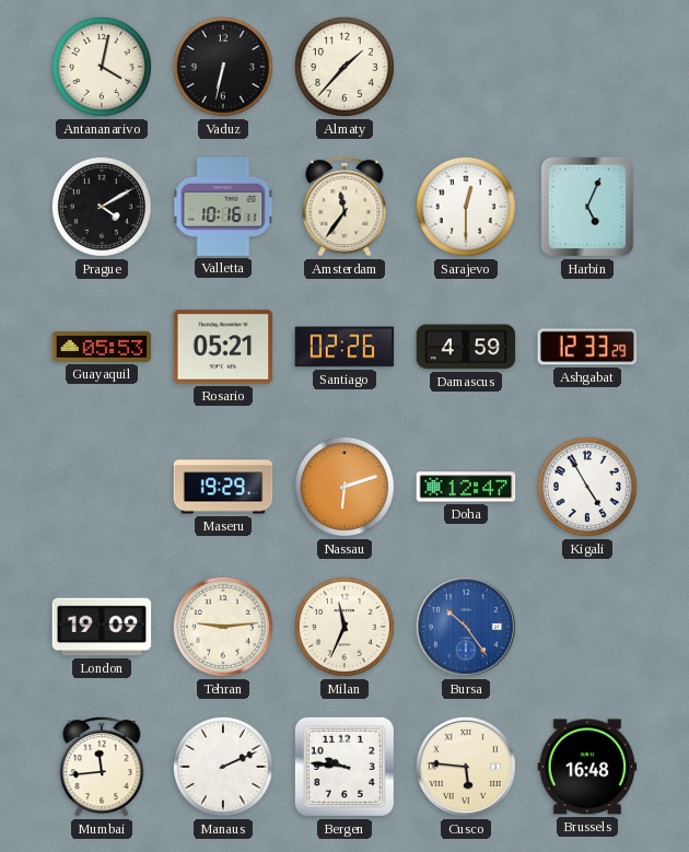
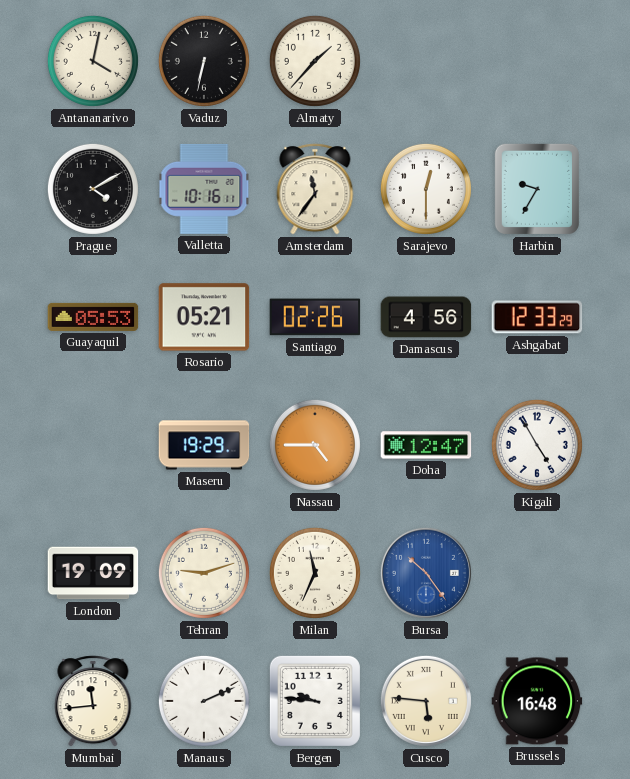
Harbin: 5:04 -> 9:35
Damascus: 4:59 -> 4:56
Nassau: 6:12 -> 4:45
Tehran: 9:14 -> 9:12
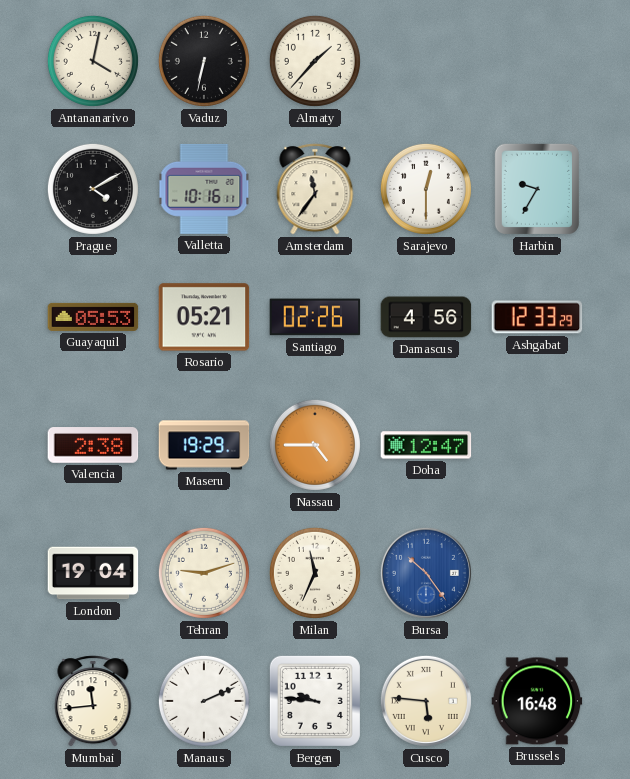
Valencia: none -> 2:38
Kigali: 4:55 -> none
London: 19:09 -> 19:04
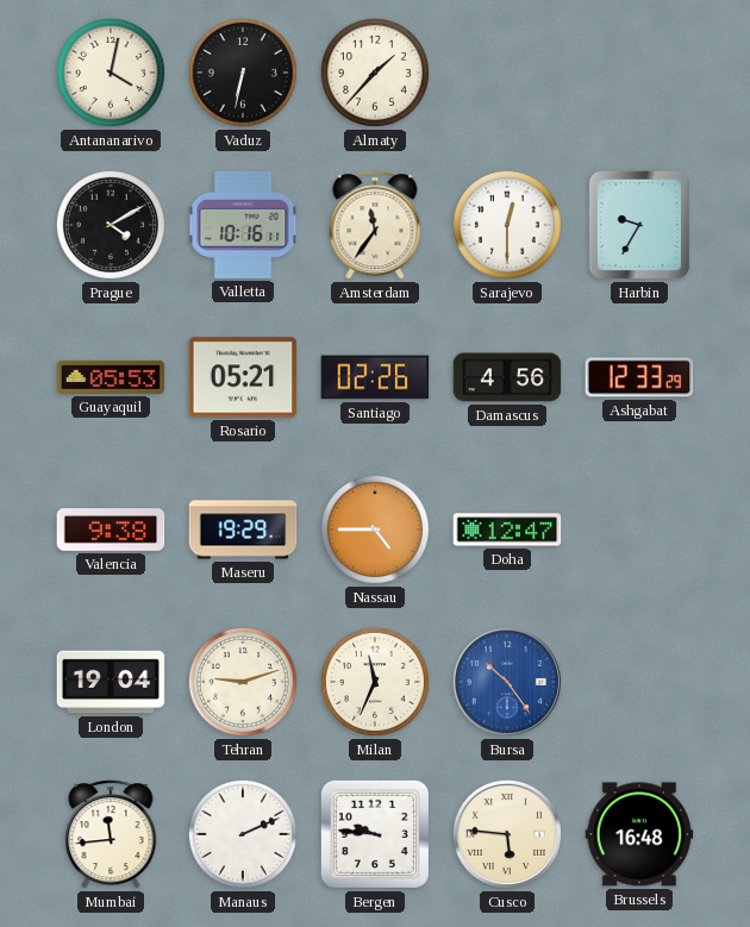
Valencia: 2:38 -> 9:38
